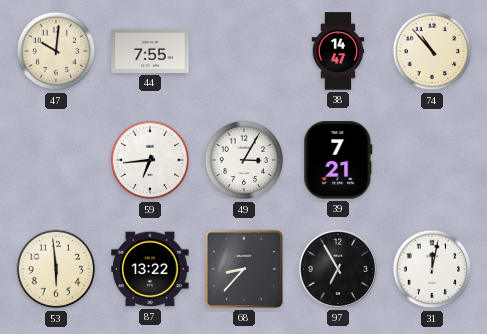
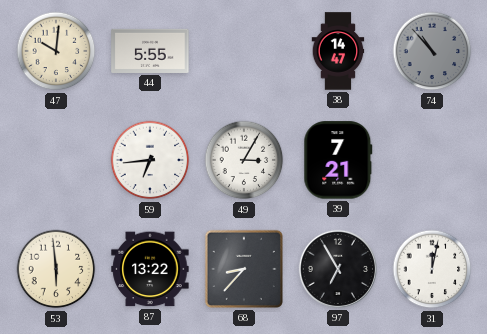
44: 7:55 -> 5:55
74 dial: cream -> grey
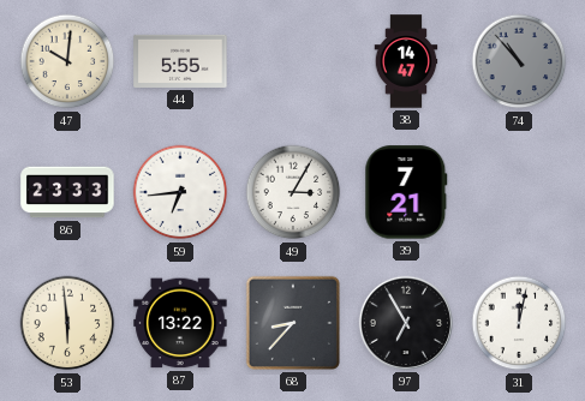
86: none -> 23:33
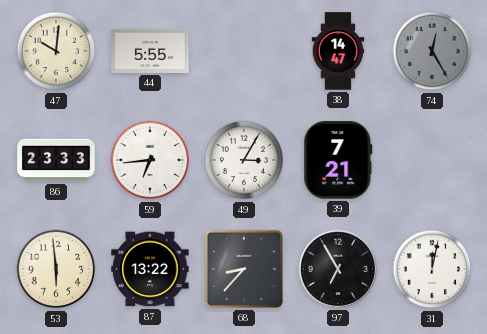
74: 10:53 -> 12:25
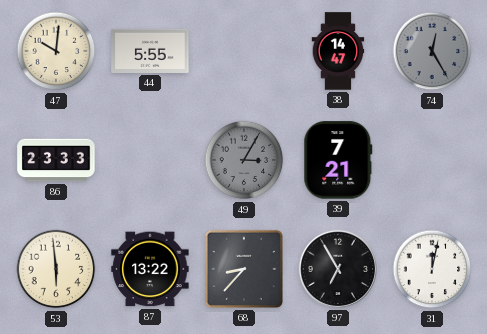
59: 6:44 -> none
49 dial: white -> grey
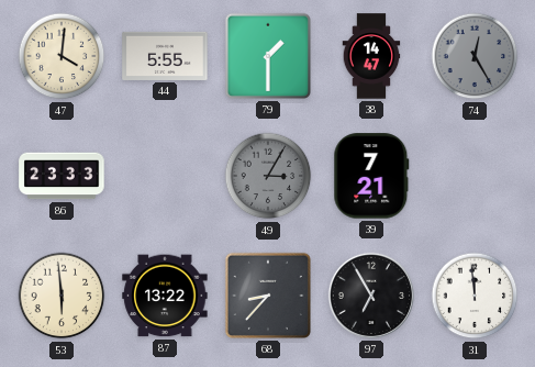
47: 10:01 -> 4:01
79: none -> 1:30
31: 12:02 -> 11:59
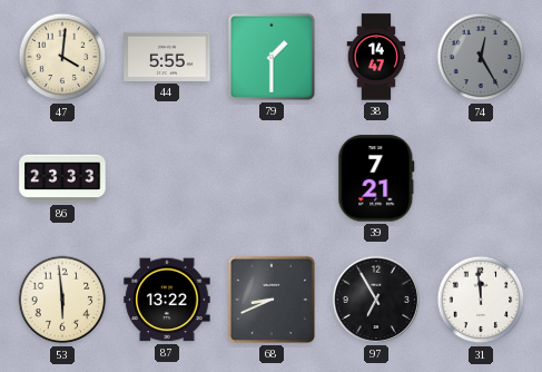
49: 3:05 -> none
68: 8:37 -> 8:41
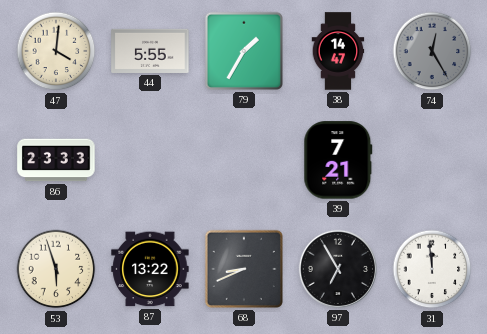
79: 1:30 -> 1:35
53: 5:59 -> 5:57
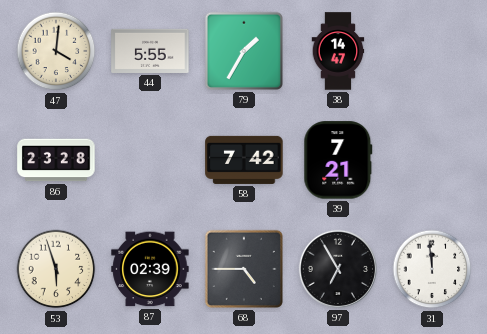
74: 12:25 -> none
86: 23:33 -> 23:28
58: none -> 7:42
87: 13:22 -> 02:39
68: 8:41 -> 4:45
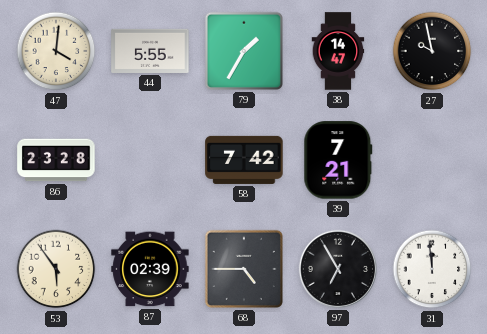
27: none -> 9:58
53: 5:57 -> 5:54
